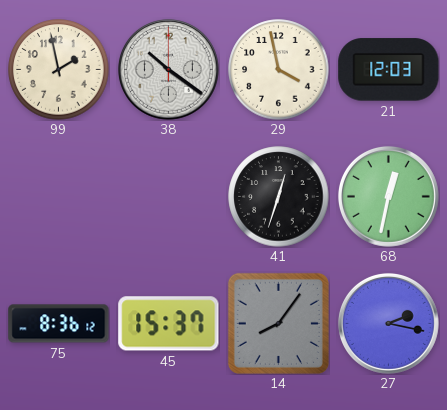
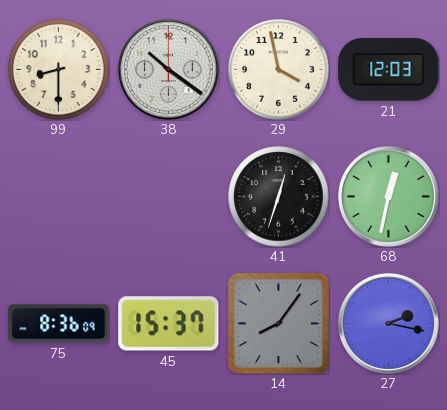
99: 1:58 -> 8:30
75: 8:36:12 -> 8:36:09
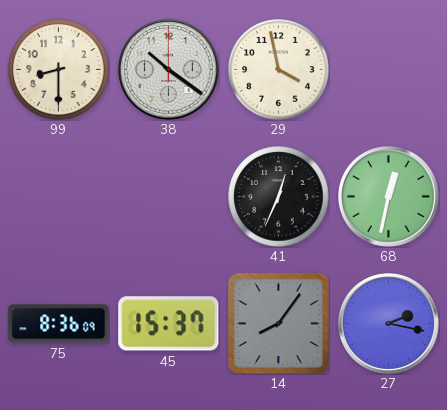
21: 12:03 -> none
41: 12:33 -> 12:34
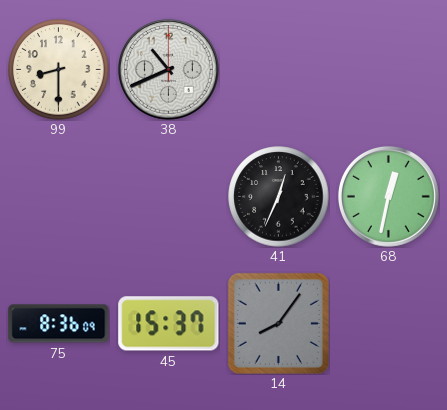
38: 10:21 -> 10:41
29: 3:58 -> none
27: 2:17 -> none
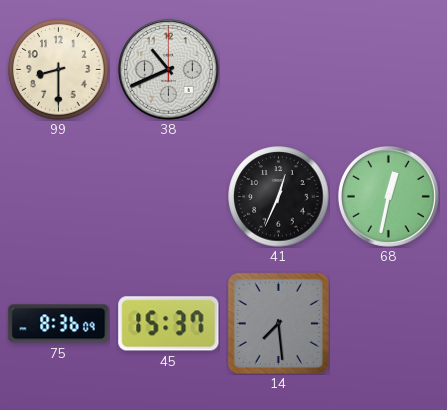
14: 8:06 -> 7:29
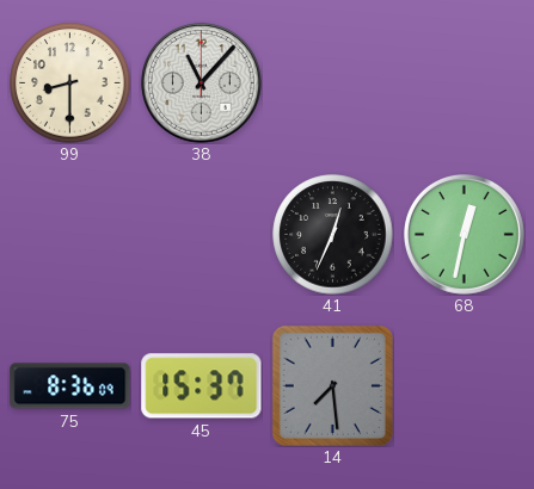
38: 10:41 -> 11:07
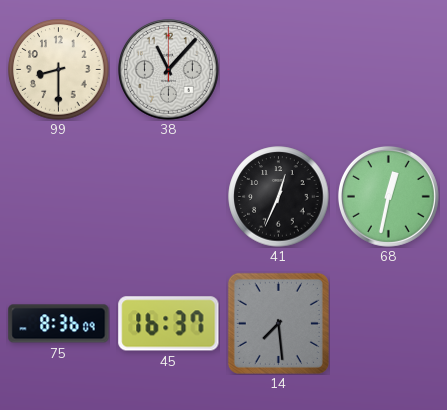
45: 15:37 -> 16:37
